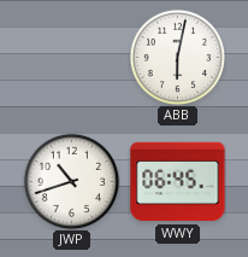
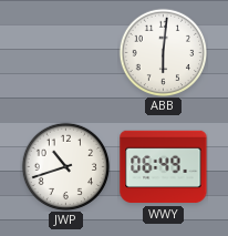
ABB: 6:02 -> 6:01
WWY: 06:45 -> 06:49
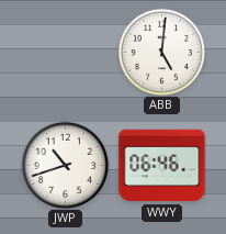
ABB: 6:01 -> 5:01
WWY: 06:49 -> 06:46
